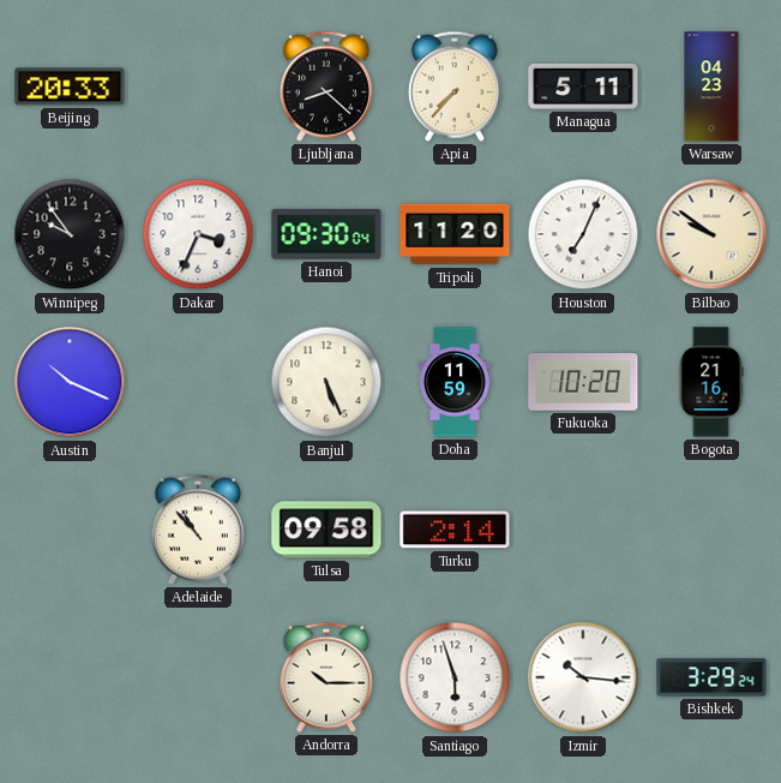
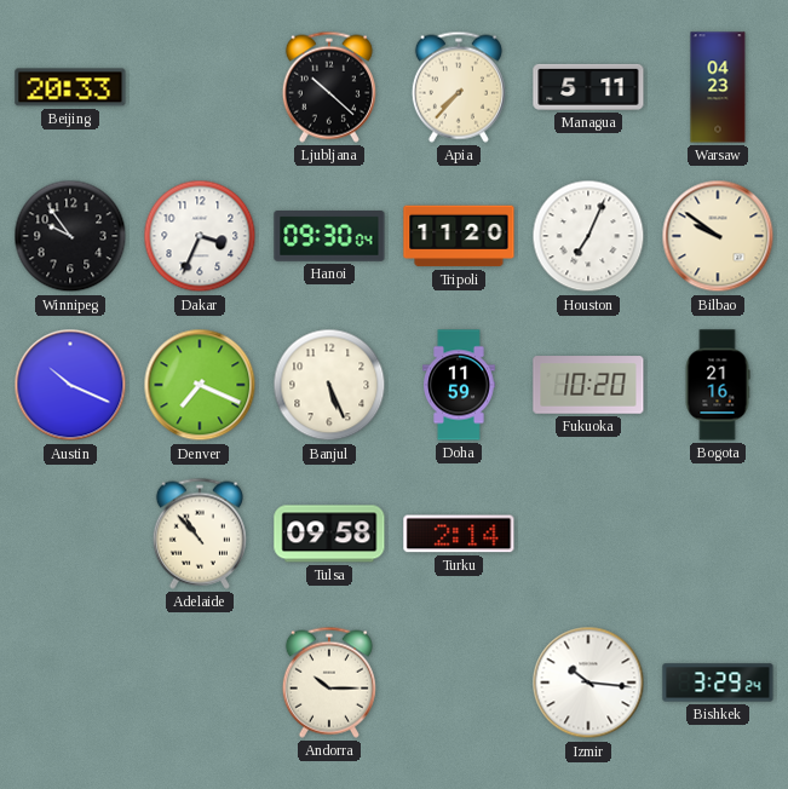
Ljubljana: 8:22 -> 10:22
Denver: none -> 7:19
Santiago: 5:57 -> none
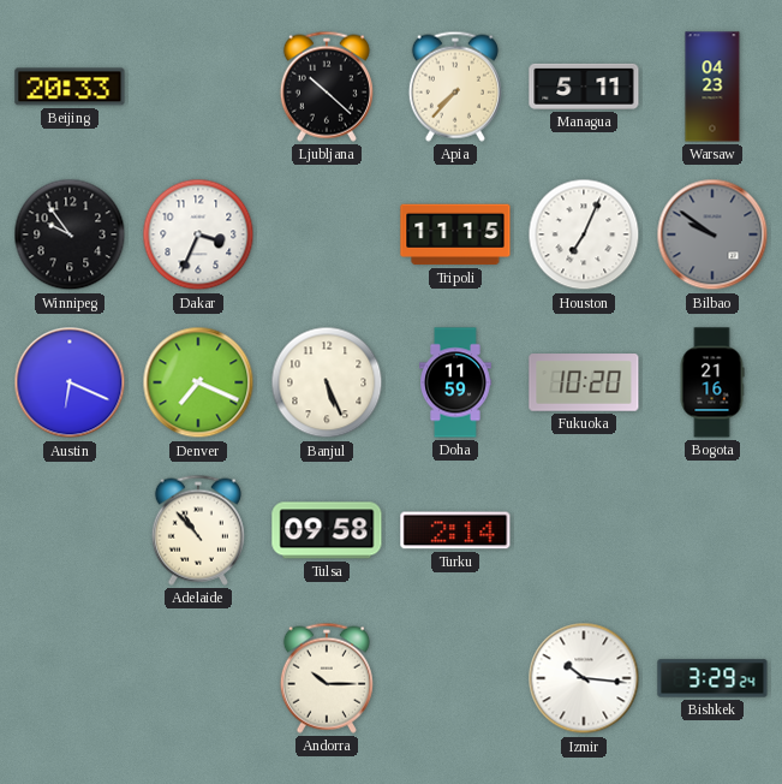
Hanoi: 09:30 -> none
Tripoli: 11:20 -> 11:15
Bilbao dial: cream -> grey
Austin: 10:19 -> 6:19
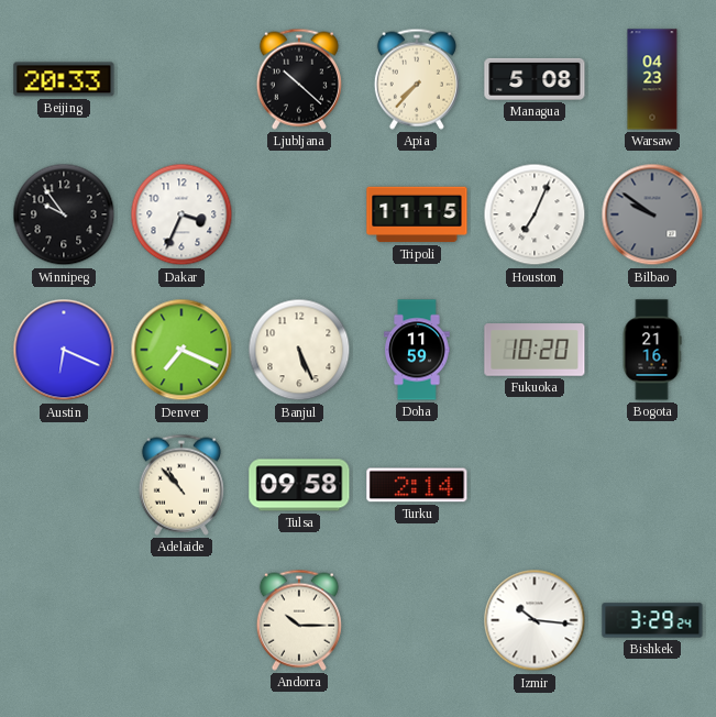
Managua: 5:11 -> 5:08
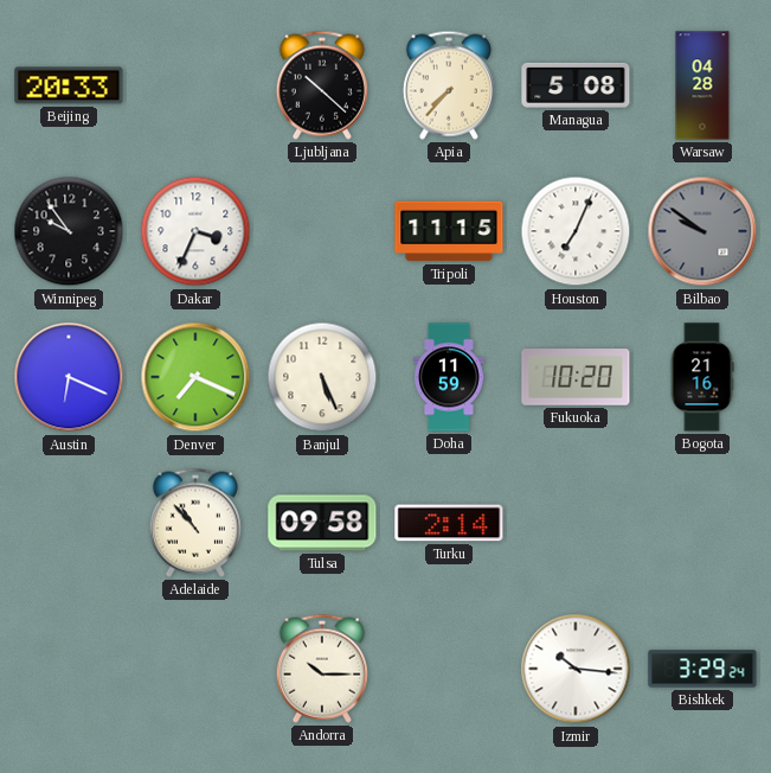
Warsaw: 04:23 -> 04:28
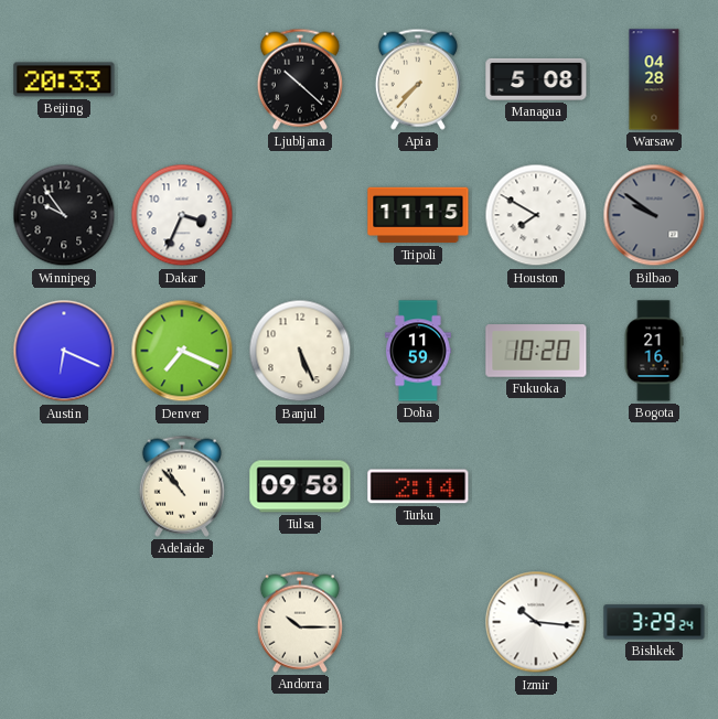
Houston: 7:04 -> 7:50
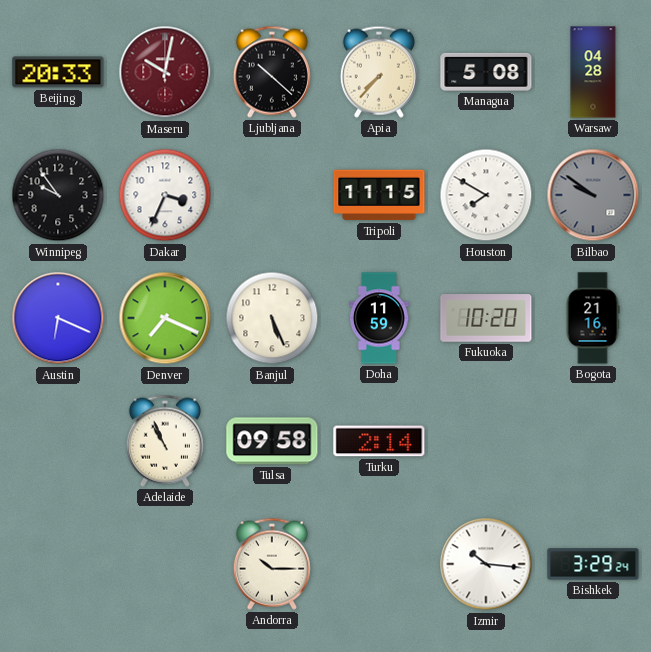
Maseru: none -> 10:02
Adelaide: 10:53 -> 10:56
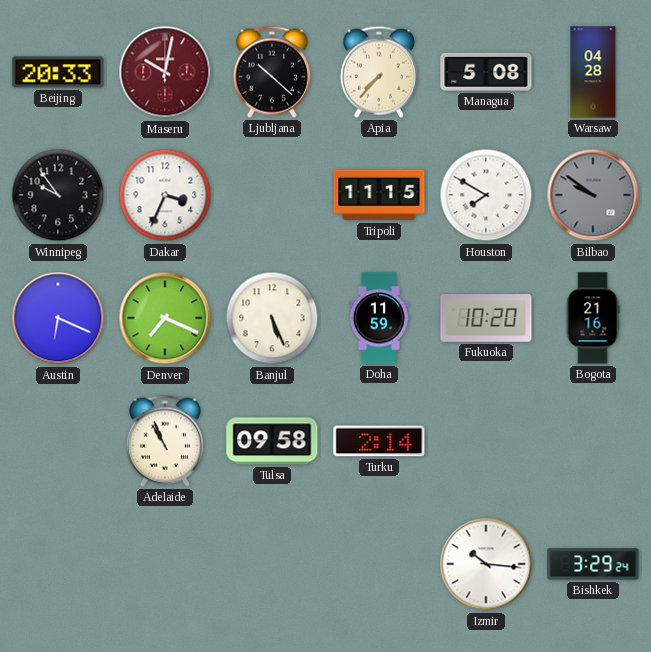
Andorra: 10:15 -> none
